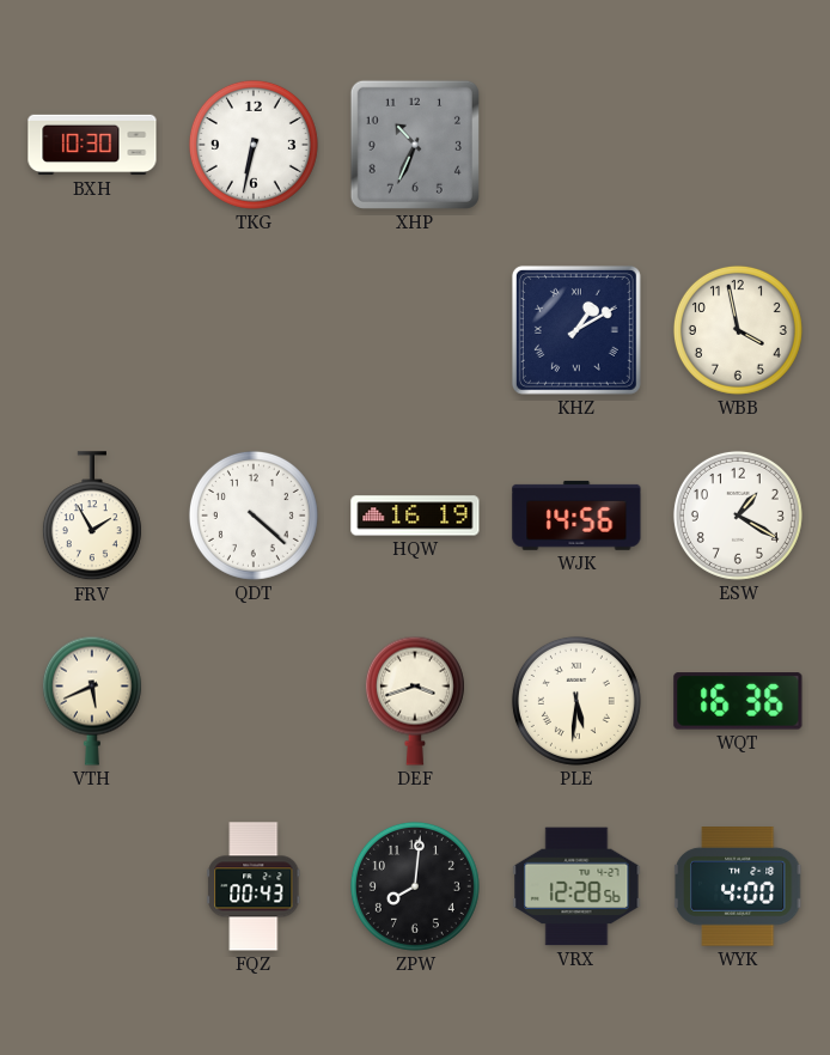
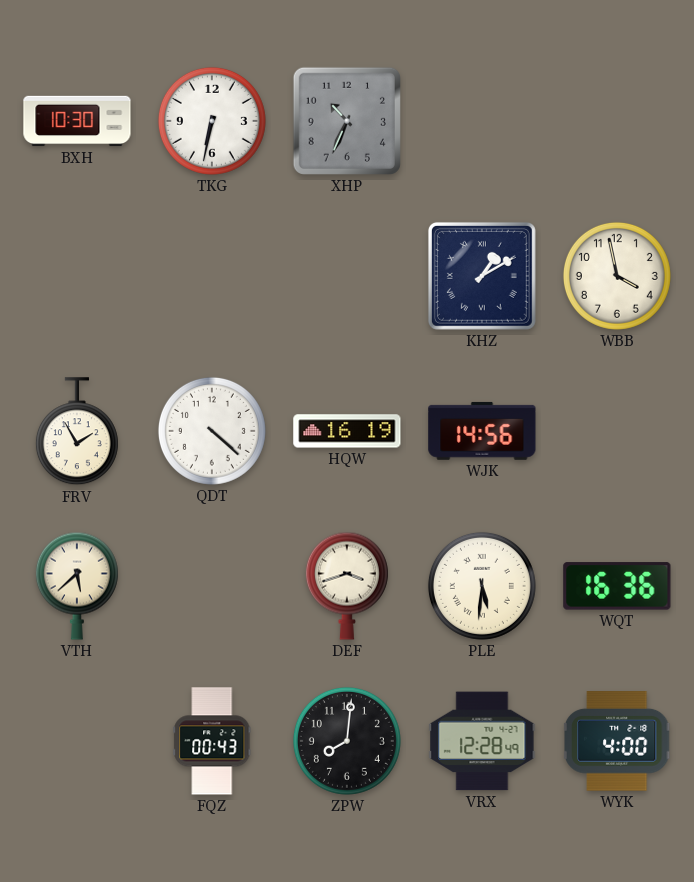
ESW: 1:20 -> none
VTH: 5:41 -> 5:38
VRX: 12:28:56 -> 12:28:49
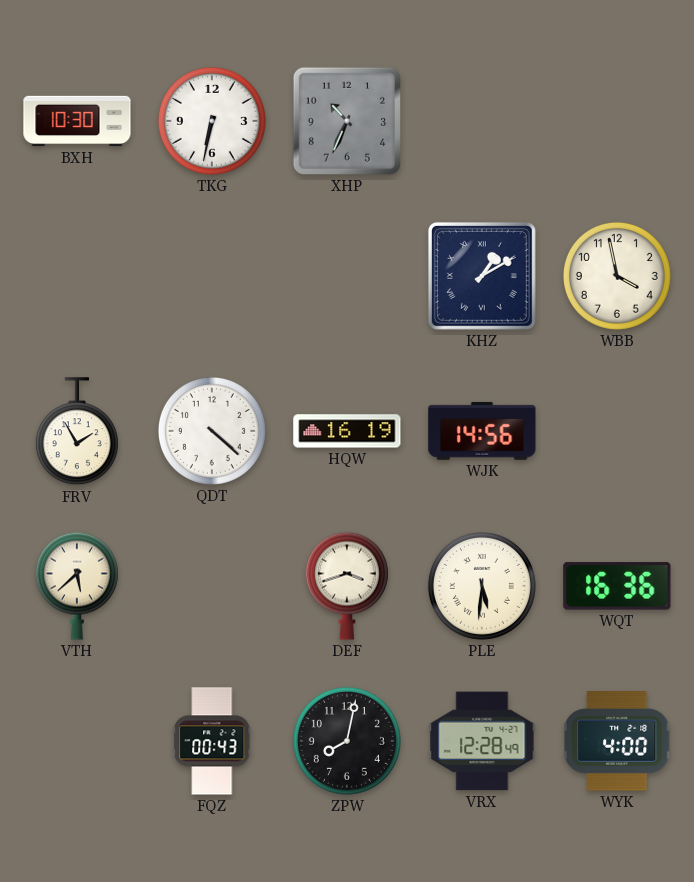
ZPW: 8:01 -> 8:02
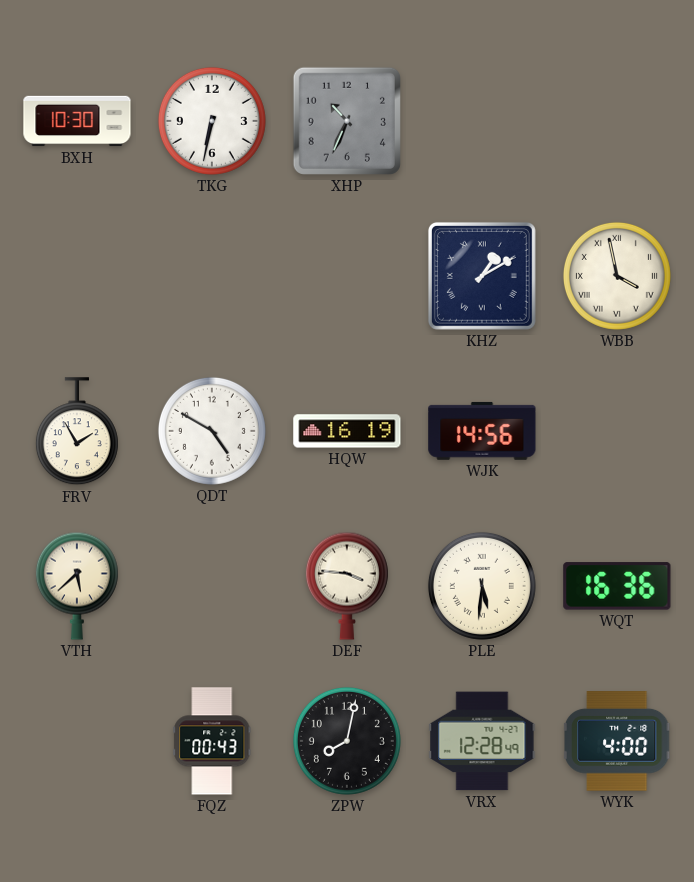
WBB numerals: Arabic -> Roman
QDT: 4:22 -> 4:50
DEF: 3:42 -> 3:46
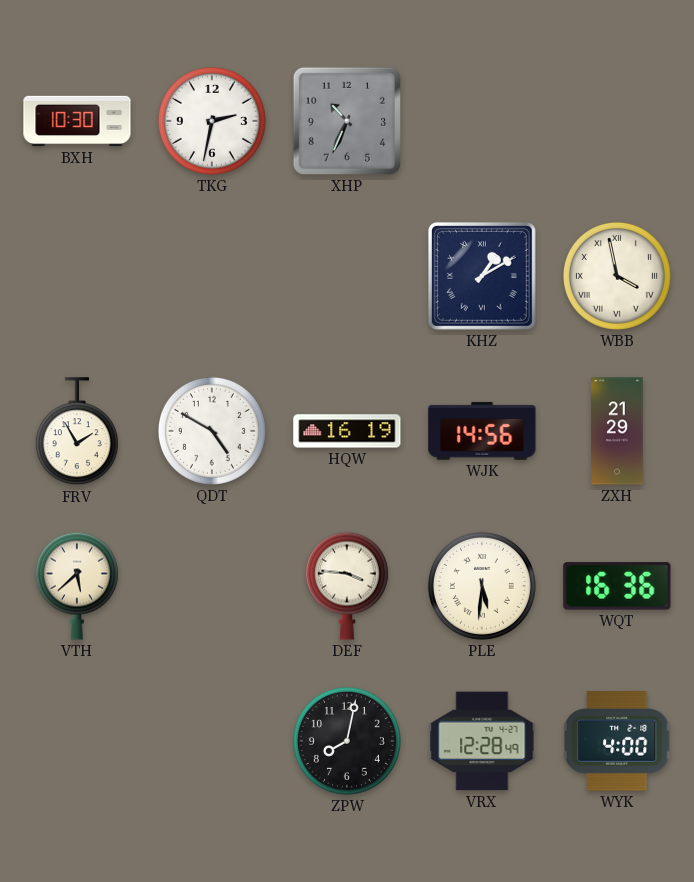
TKG: 6:32 -> 2:32
ZXH: none -> 21:29
FQZ: 00:43 -> none
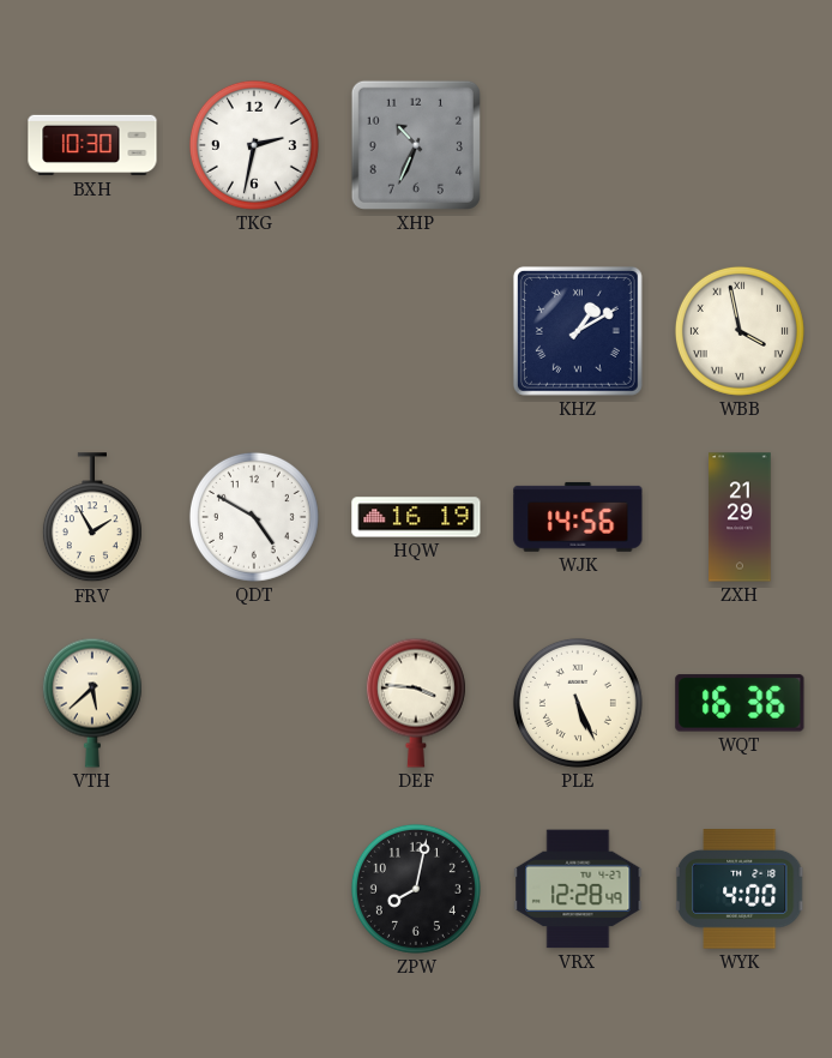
PLE: 5:31 -> 5:26
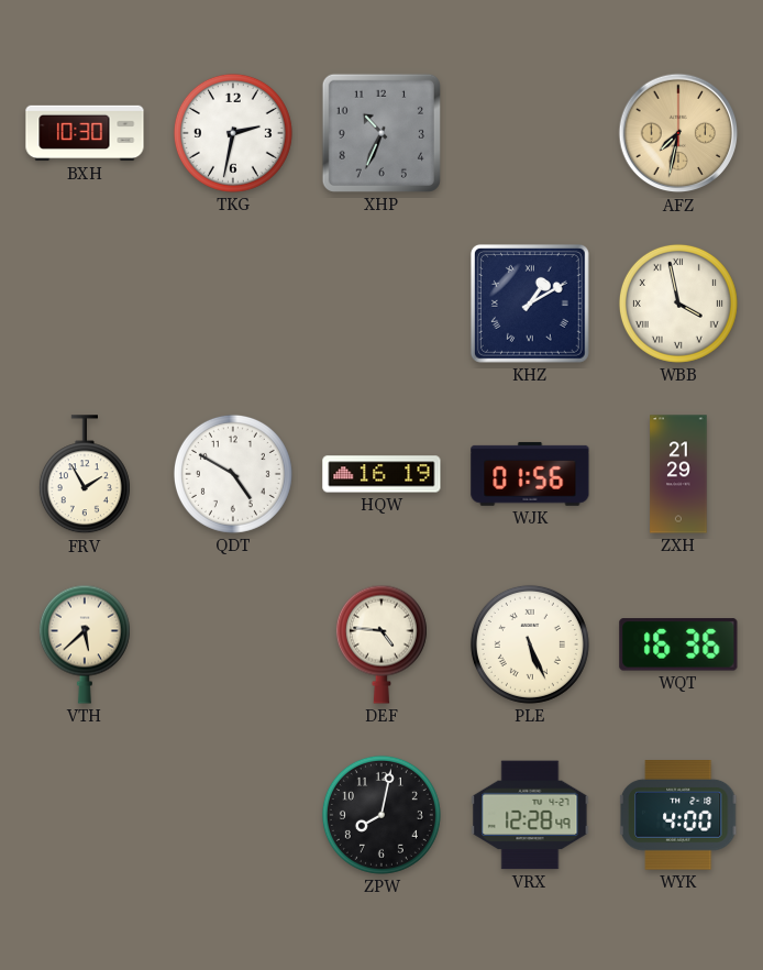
AFZ: none -> 7:32
WJK: 14:56 -> 01:56
DEF: 3:46 -> 4:46
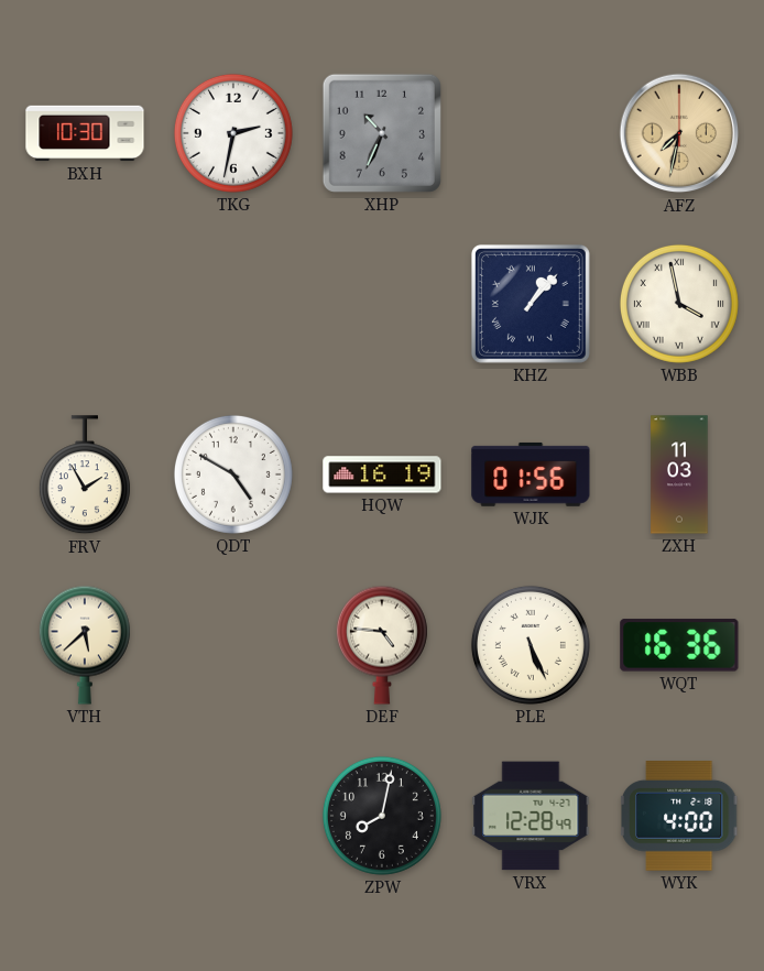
KHZ: 1:10 -> 1:07
ZXH: 21:29 -> 11:03
